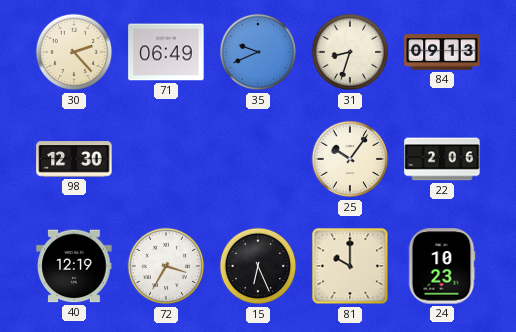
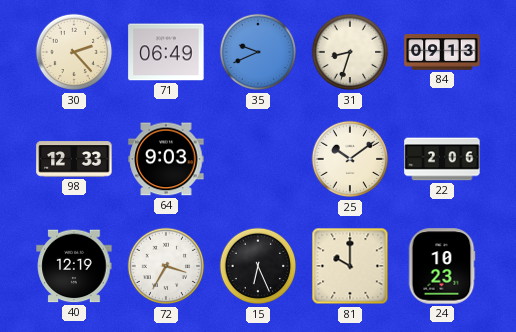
98: 12:30 -> 12:33
64: none -> 9:03
25: 10:06 -> 10:09
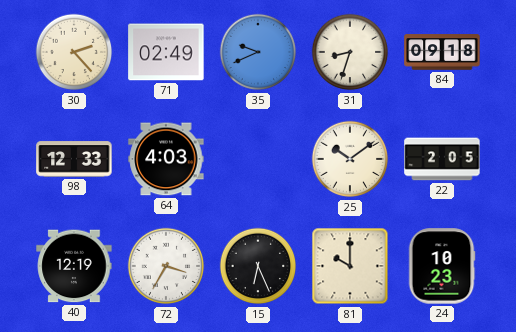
71: 06:49 -> 02:49
84: 09:13 -> 09:18
64: 9:03 -> 4:03
22: 2:06 -> 2:05
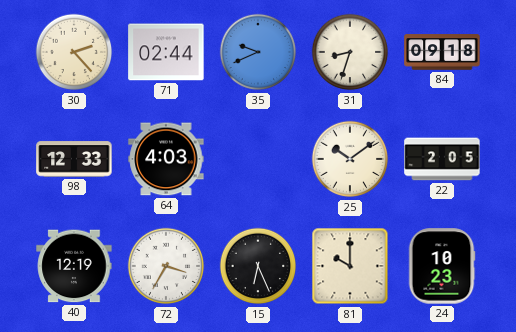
71: 02:49 -> 02:44
